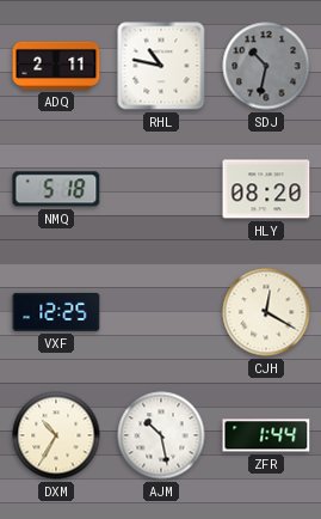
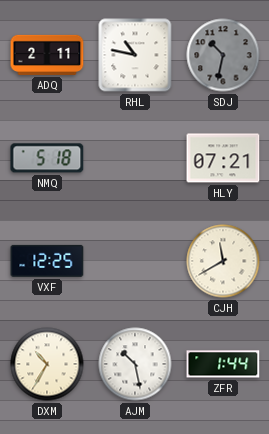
HLY: 08:20 -> 07:21
CJH: 12:20 -> 11:40
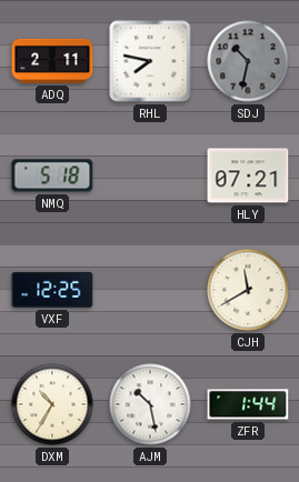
RHL: 10:47 -> 7:47
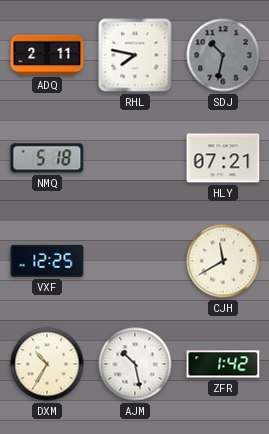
ZFR: 1:44 -> 1:42
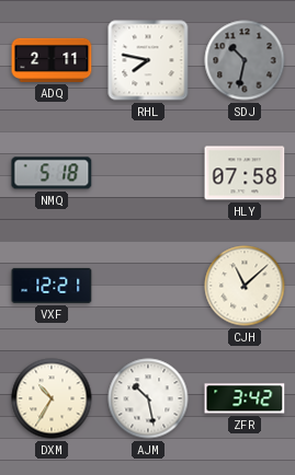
HLY: 07:21 -> 07:58
VXF: 12:25 -> 12:21
CJH: 11:40 -> 11:08
ZFR: 1:42 -> 3:42
